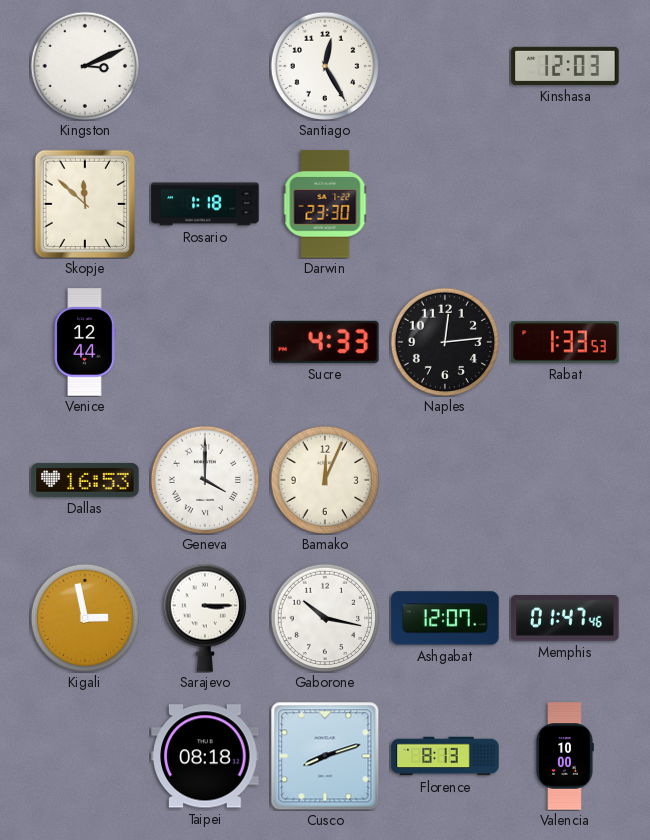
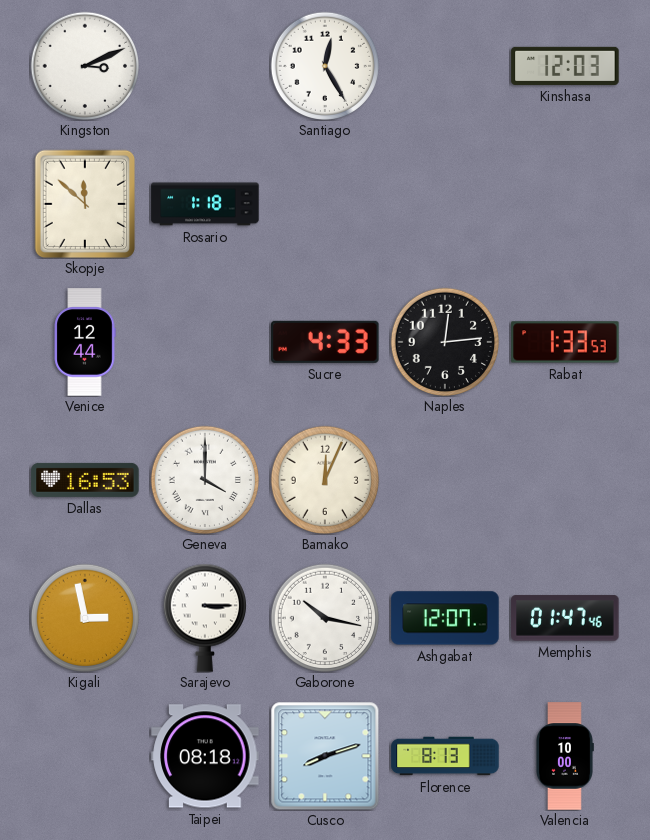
Darwin: 23:30 -> none
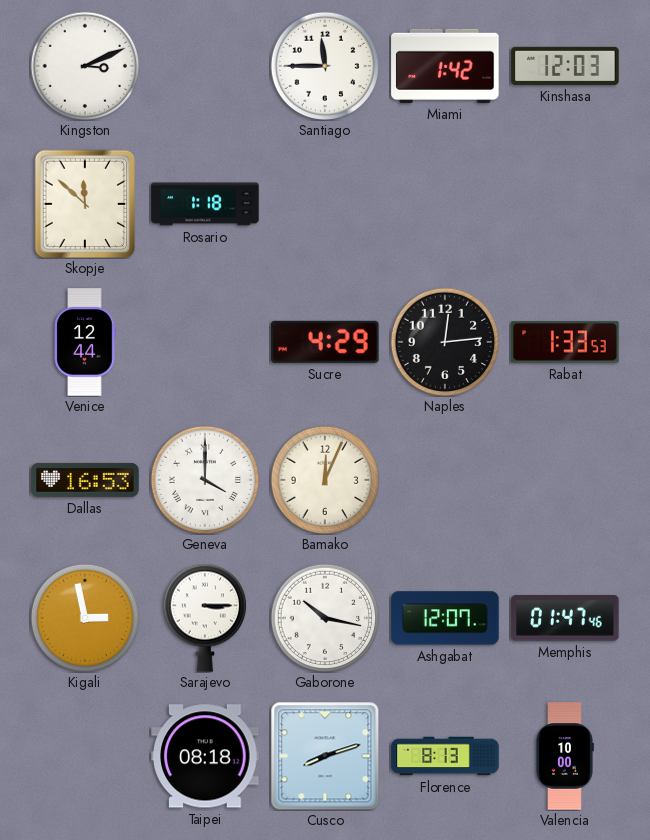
Santiago: 12:25 -> 11:45
Miami: none -> 1:42
Sucre: 4:33 -> 4:29
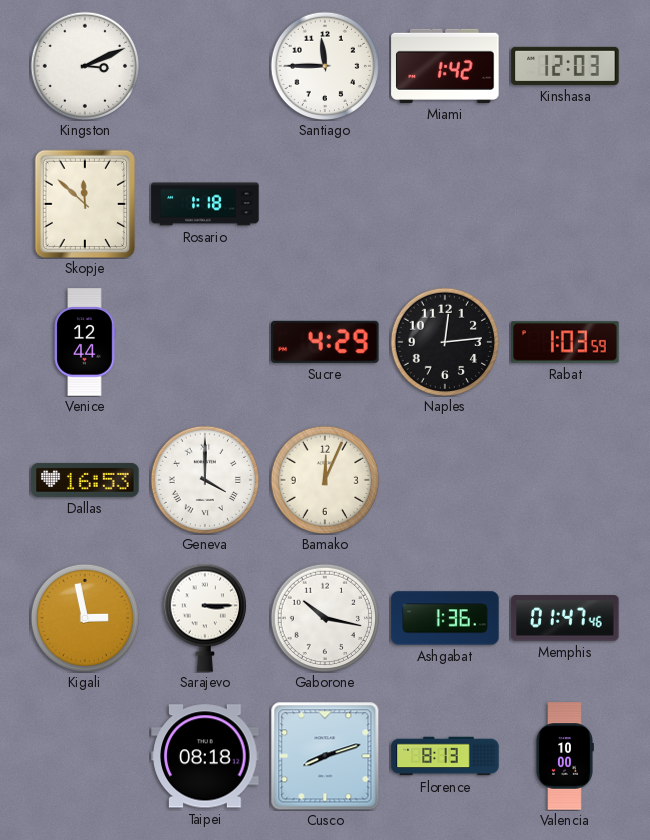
Rabat: 1:33 -> 1:03
Ashgabat: 12:07 -> 1:36
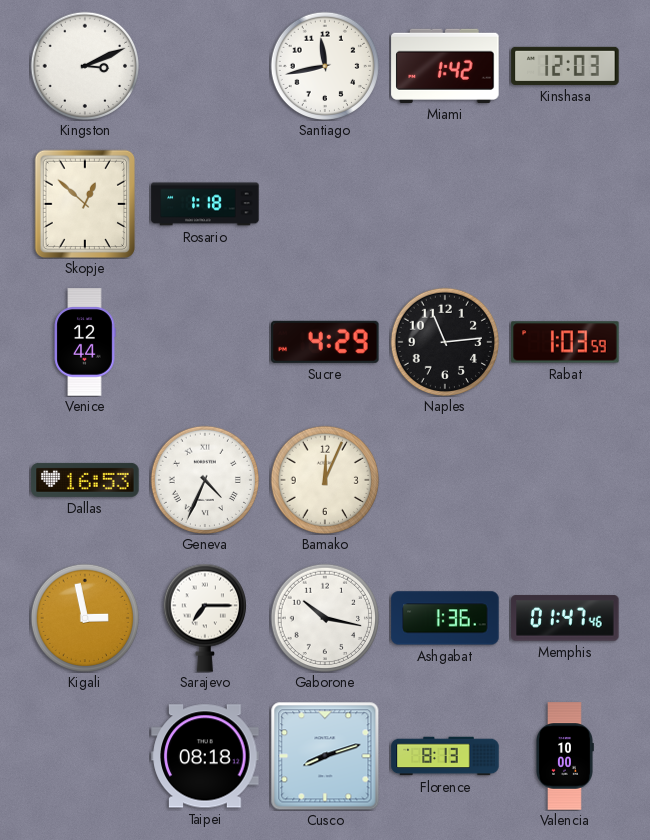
Santiago: 11:45 -> 11:43
Skopje: 11:52 -> 12:52
Naples: 12:14 -> 11:14
Geneva: 4:00 -> 4:34
Sarajevo: 3:15 -> 7:15
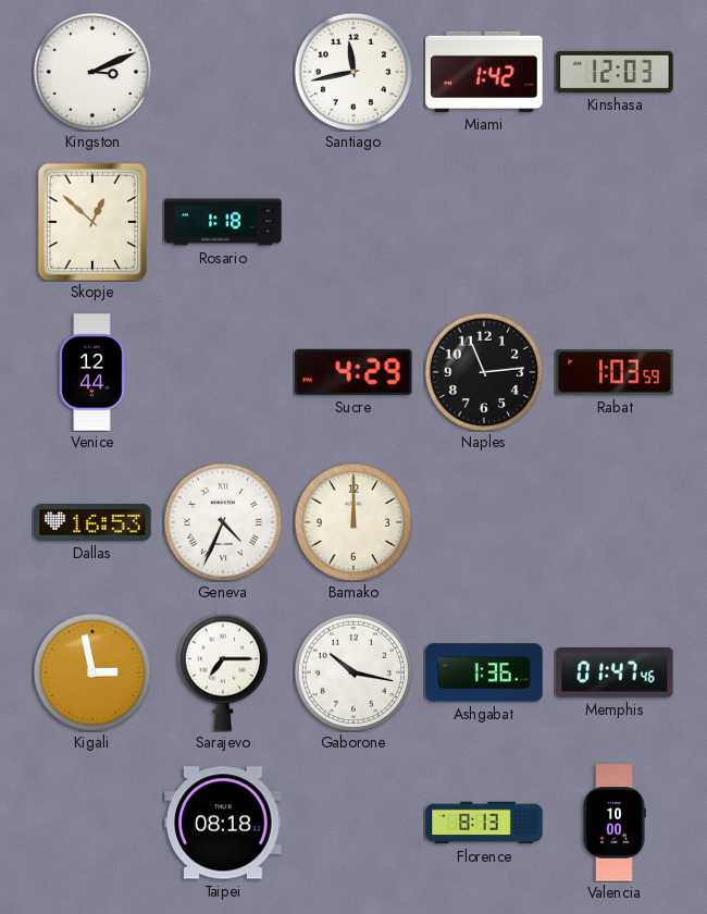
Bamako: 12:04 -> 12:00
Cusco: 8:12 -> none
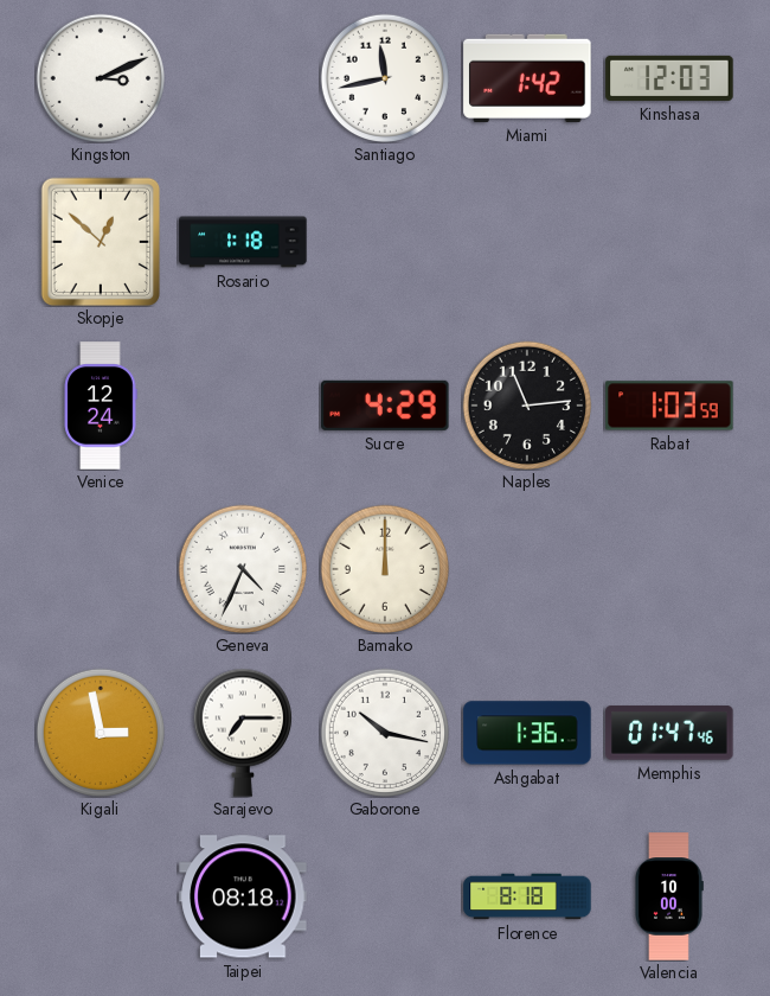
Venice: 12:44 -> 12:24
Dallas: 16:53 -> none
Florence: 8:13 -> 8:18
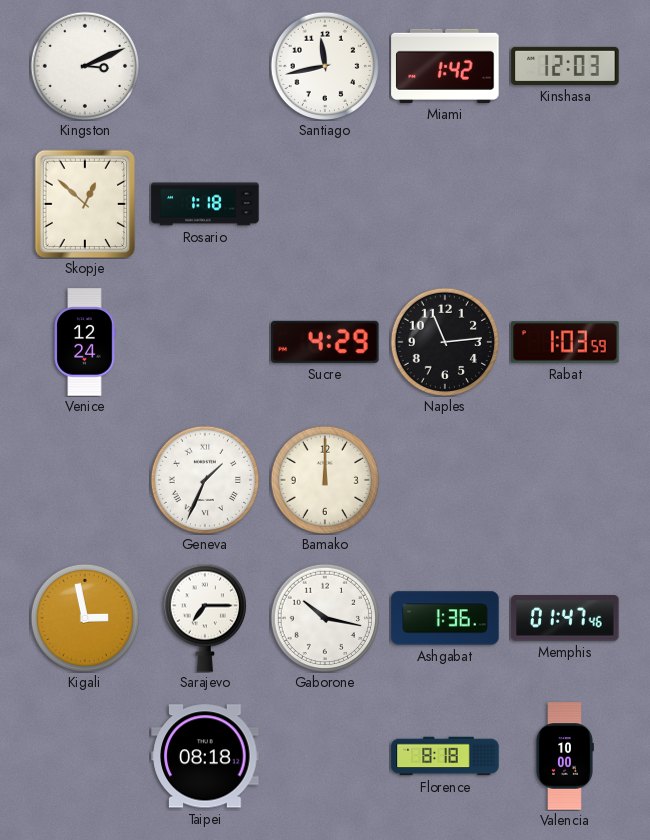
Geneva: 4:34 -> 1:34
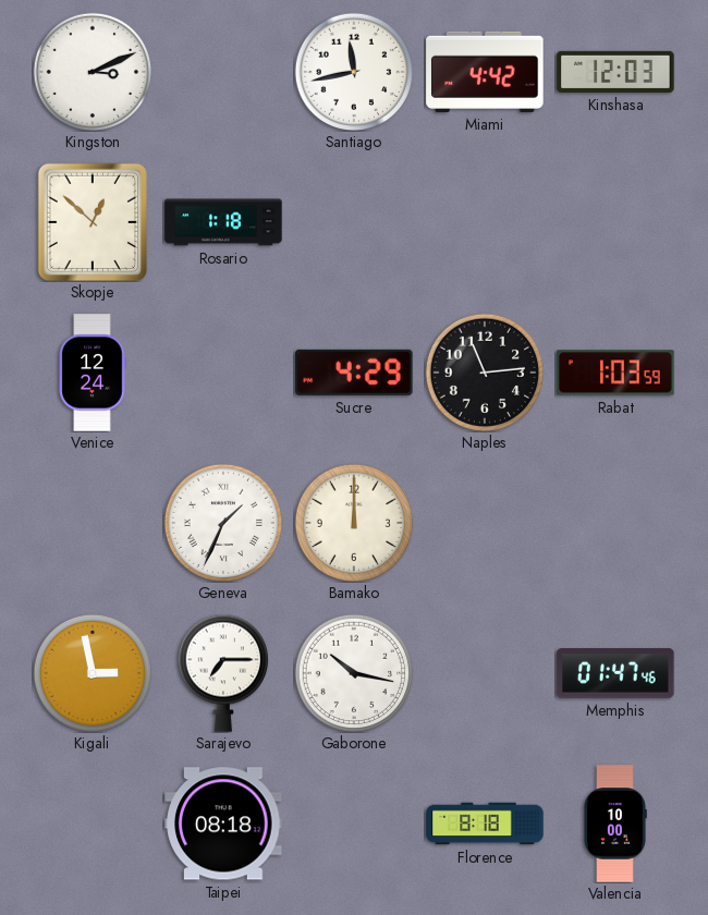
Miami: 1:42 -> 4:42
Ashgabat: 1:36 -> none
